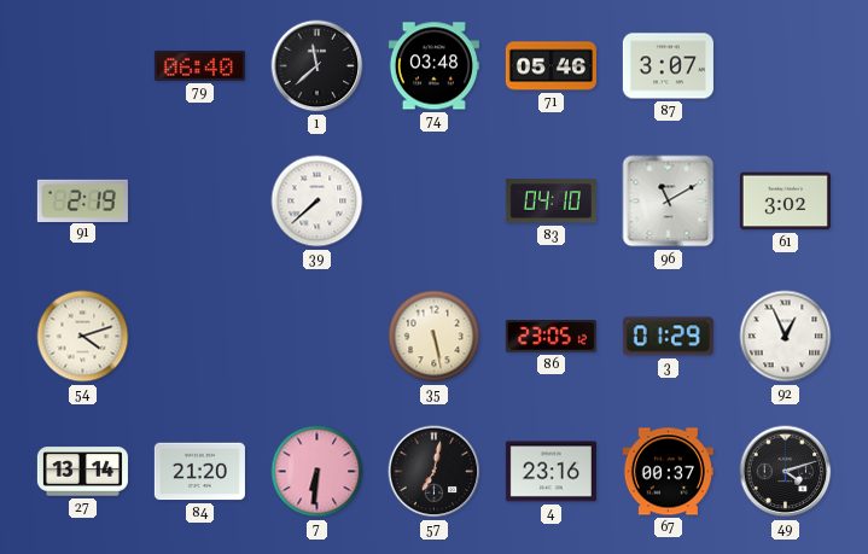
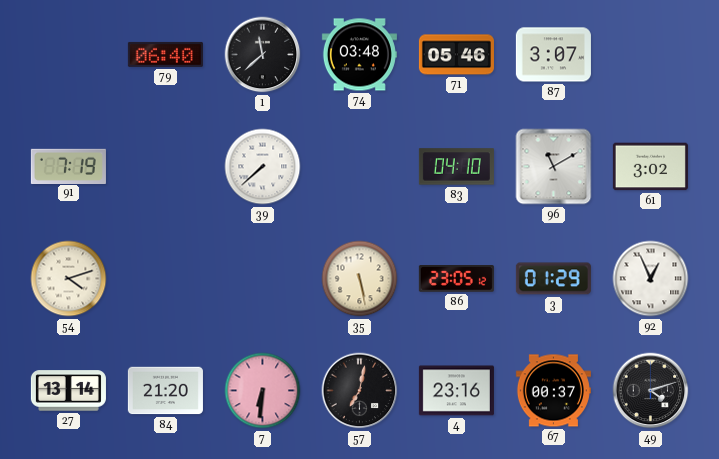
91: 2:19 -> 7:19
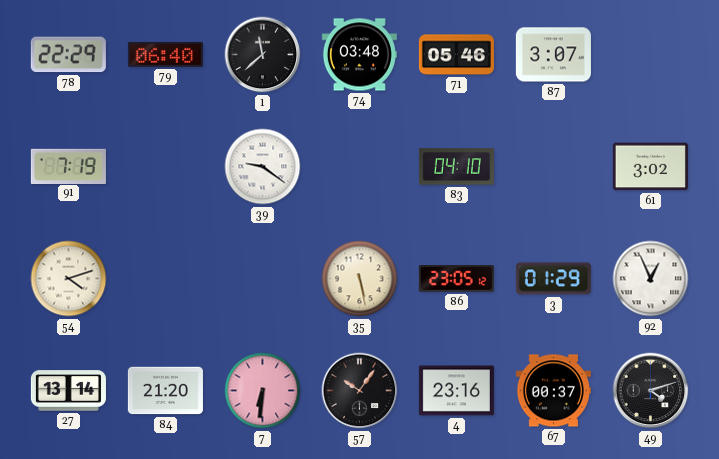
78: none -> 22:29
39: 7:38 -> 9:21
96: 11:10 -> none
57: 7:02 -> 10:06
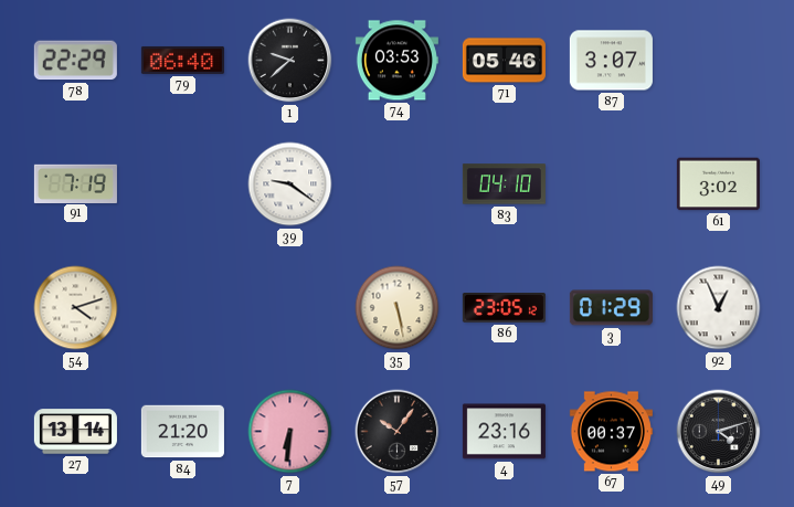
1: 11:38 -> 9:38
74: 03:48 -> 03:53
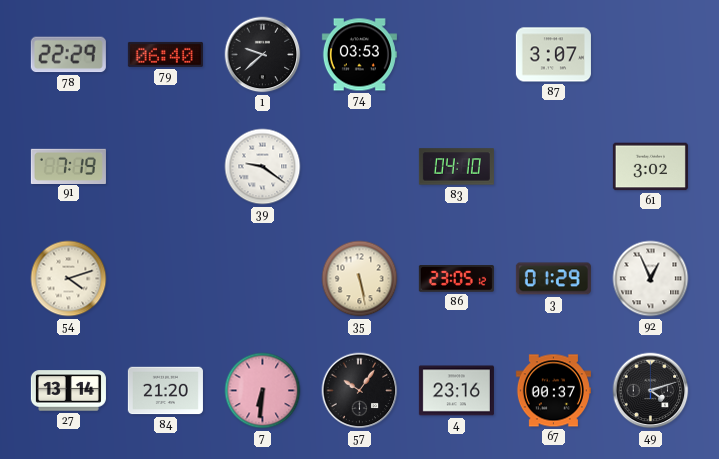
71: 05:46 -> none
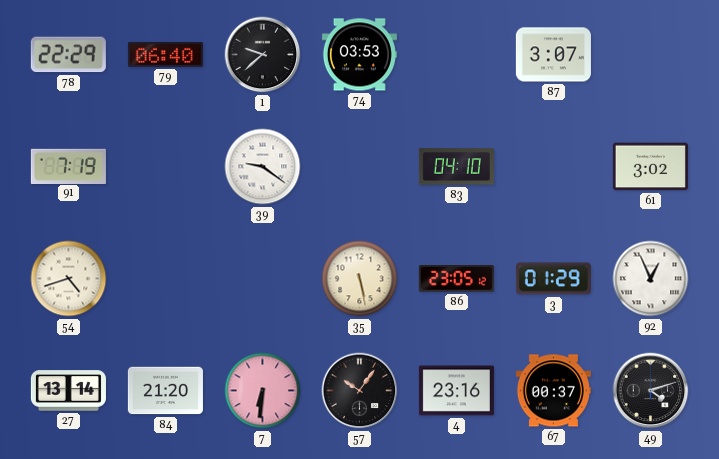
54: 4:12 -> 4:42
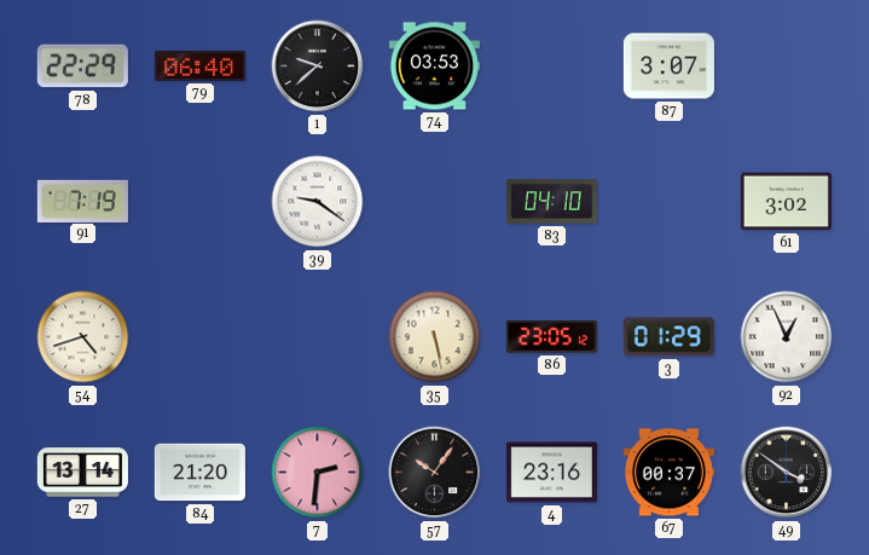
7: 6:31 -> 2:31
49: 4:12 -> 3:51
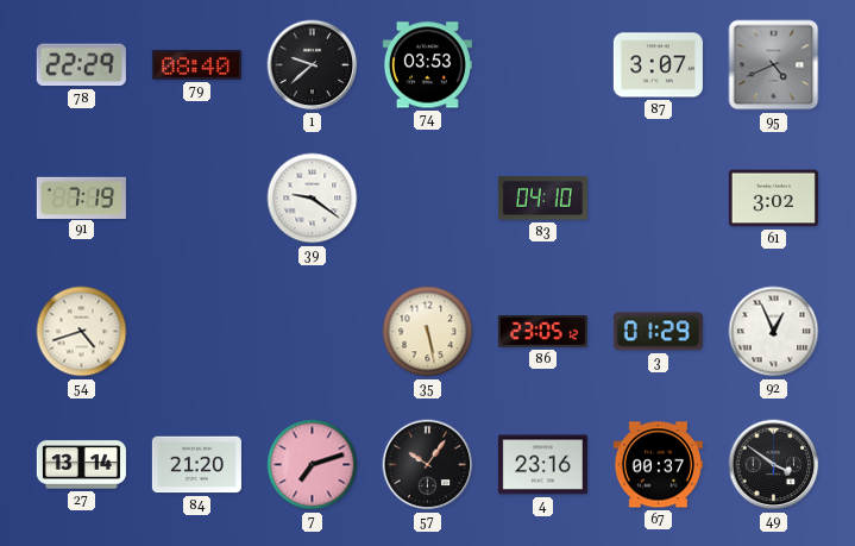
79: 06:40 -> 08:40
95: none -> 4:41
7: 2:31 -> 7:12
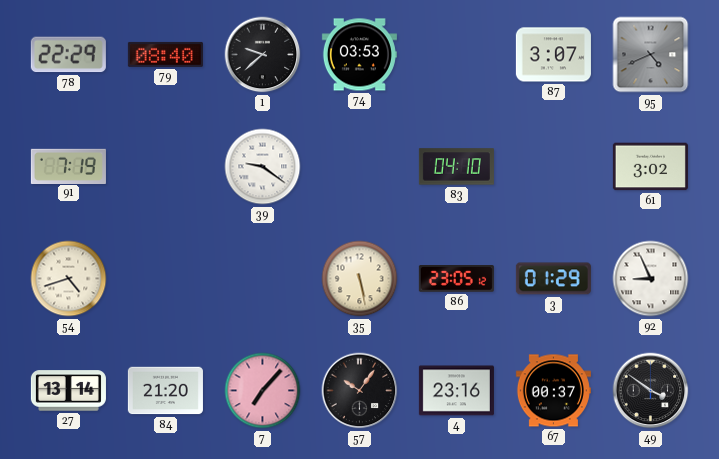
92: 12:56 -> 8:56
7: 7:12 -> 7:07
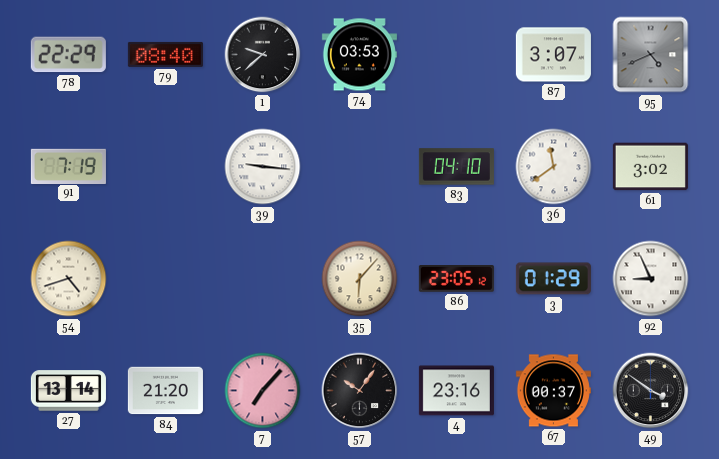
39: 9:21 -> 9:16
36: none -> 11:39
35: 5:28 -> 6:07
